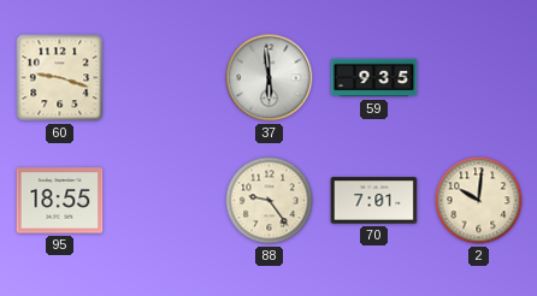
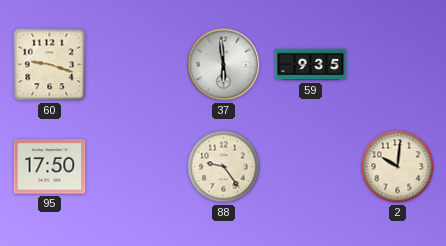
95: 18:55 -> 17:50
70: 7:01 -> none
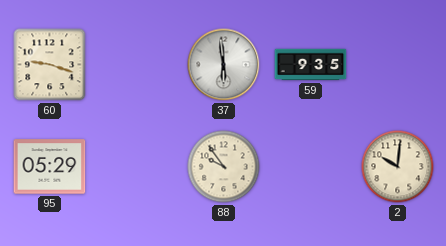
95: 17:50 -> 05:29
88: 9:24 -> 9:54
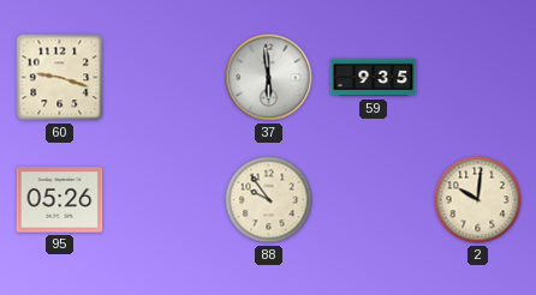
95: 05:29 -> 05:26
